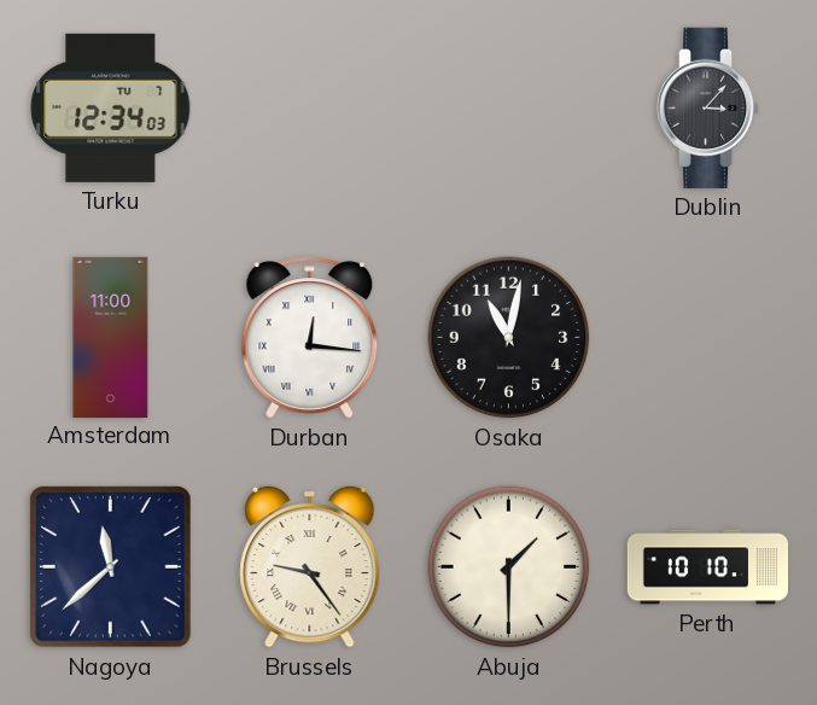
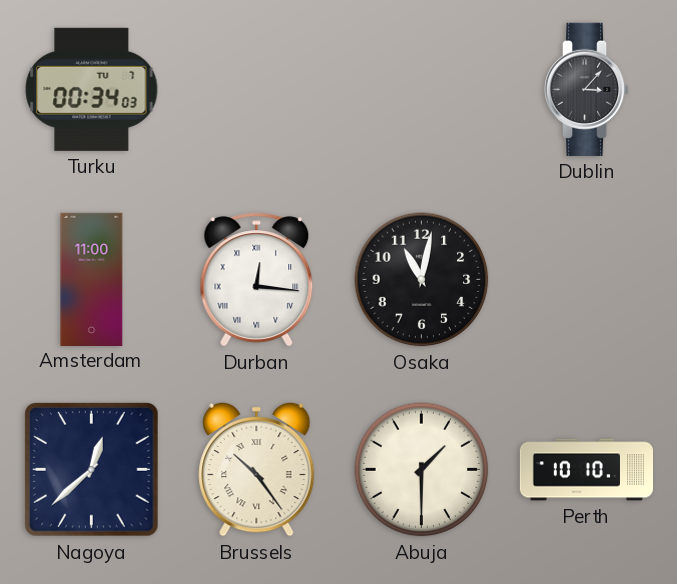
Turku: 12:34 -> 00:34
Nagoya: 11:38 -> 12:38
Brussels: 9:24 -> 10:24
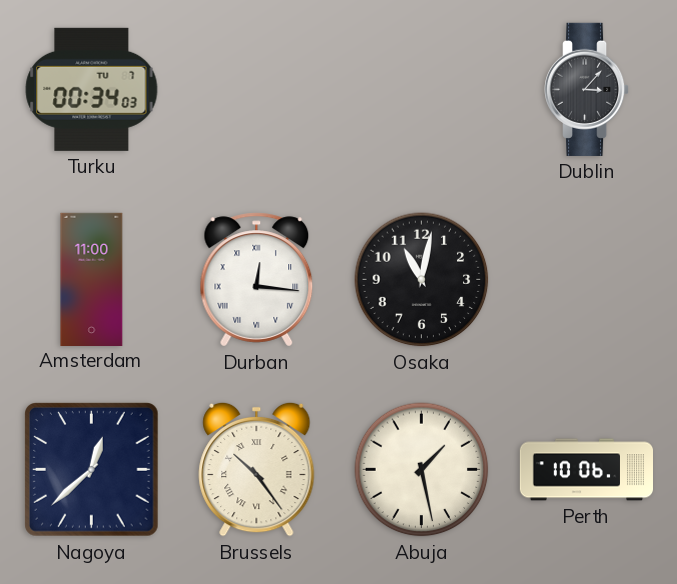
Abuja: 1:30 -> 1:28
Perth: 10:10 -> 10:06
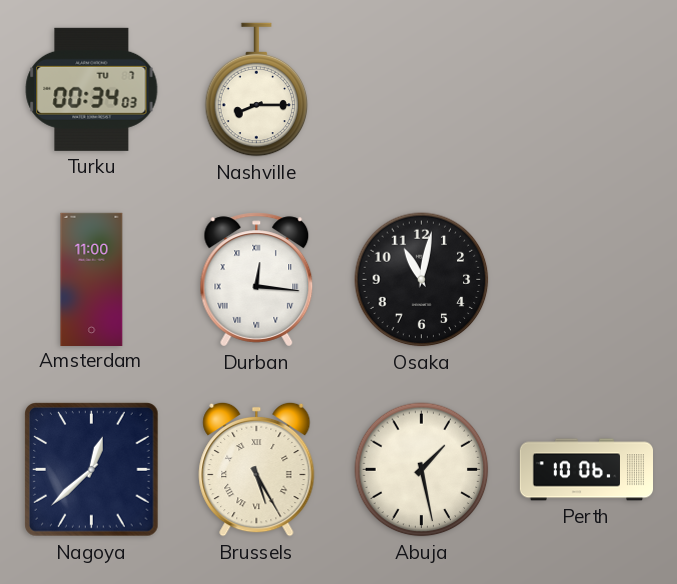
Nashville: none -> 8:15
Dublin: 3:07 -> none
Brussels: 10:24 -> 5:25
